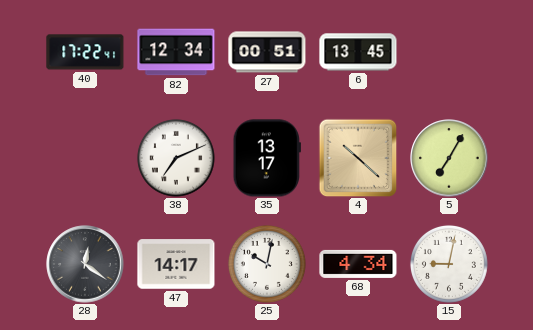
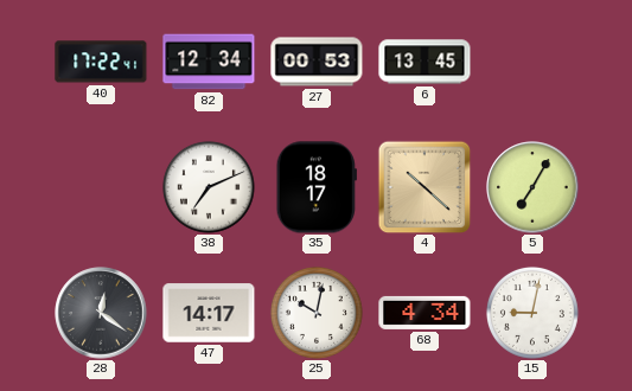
27: 00:51 -> 00:53
35: 13:17 -> 18:17
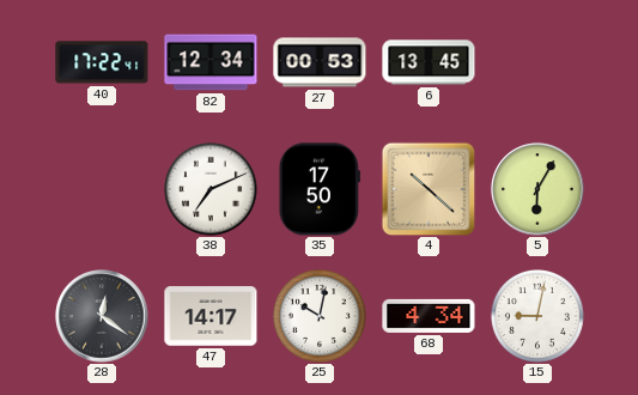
35: 18:17 -> 17:50
5: 7:05 -> 6:05
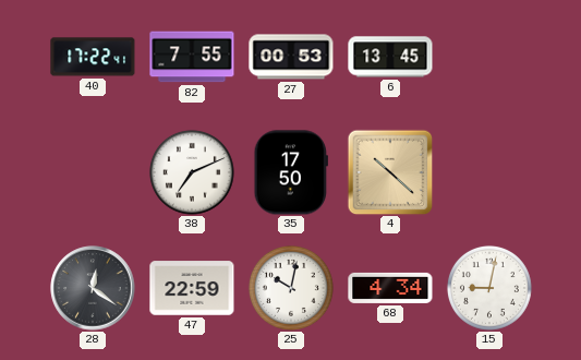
82: 12:34 -> 7:55
5: 6:05 -> none
47: 14:17 -> 22:59
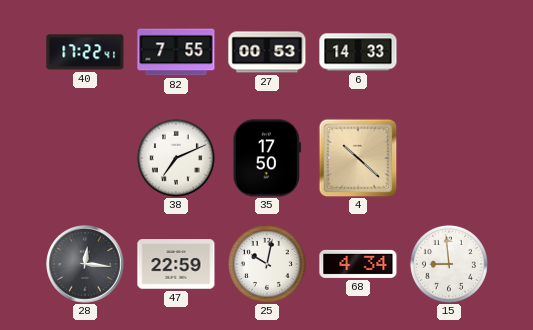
6: 13:45 -> 14:33
28: 12:21 -> 12:16
15: 9:02 -> 8:59
